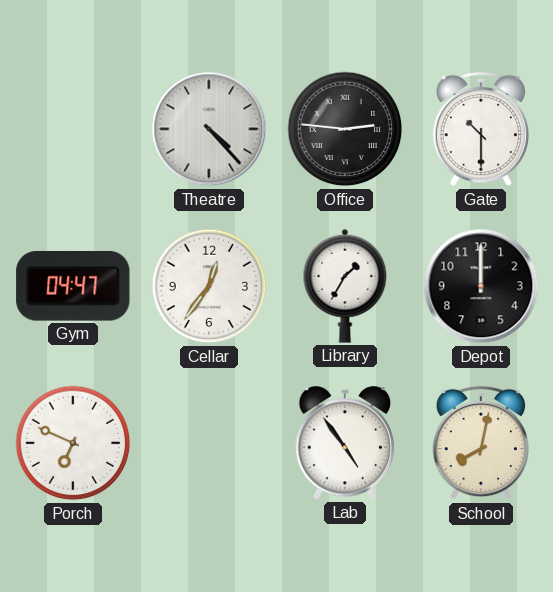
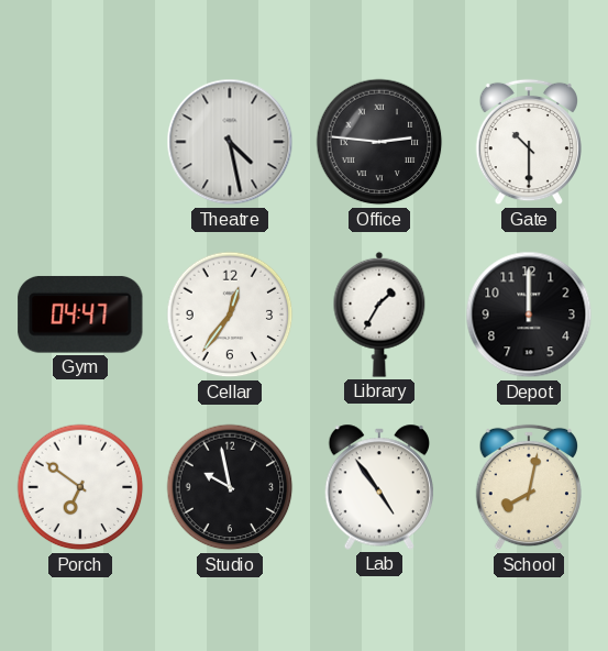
Theatre: 4:23 -> 4:28
Porch: 6:49 -> 6:51
Studio: none -> 9:58
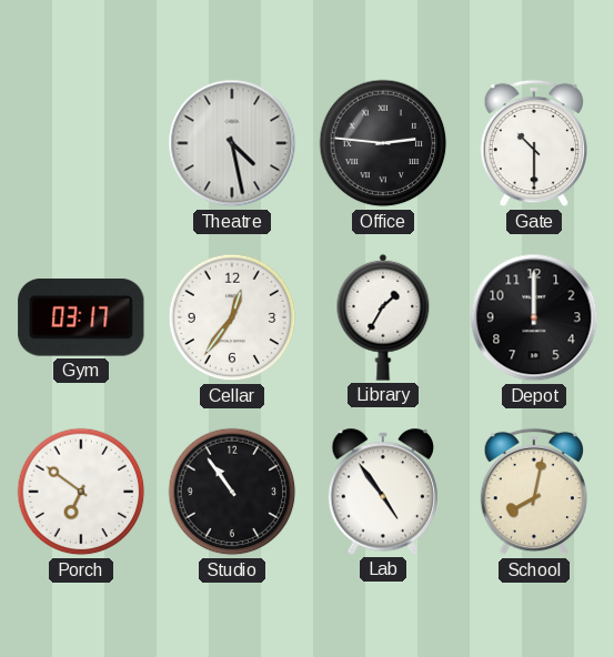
Gym: 04:47 -> 03:17
Studio: 9:58 -> 10:54
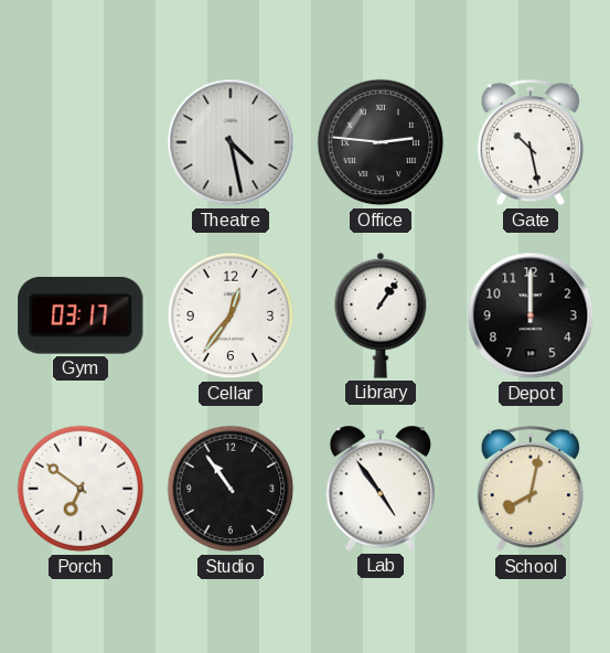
Gate: 10:30 -> 10:28
Library: 1:35 -> 1:06
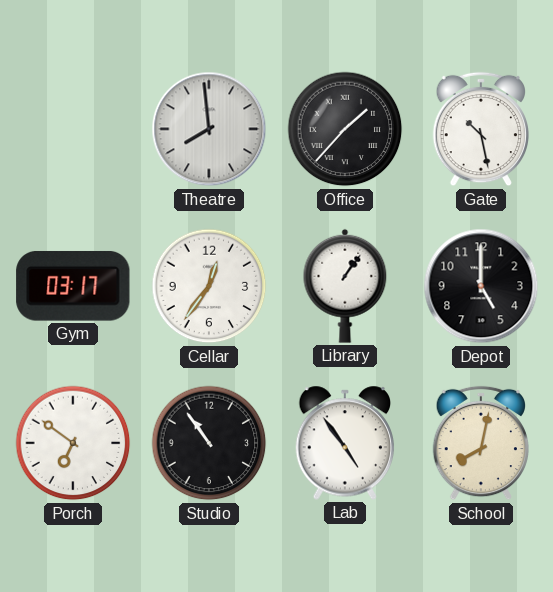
Theatre: 4:28 -> 7:59
Office: 2:46 -> 1:37
Depot: 12:00 -> 5:00
